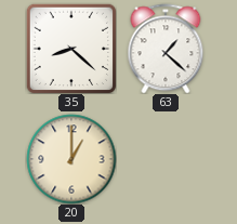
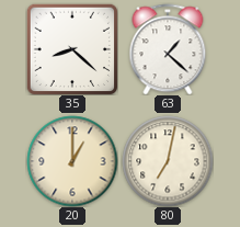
80: none -> 7:02
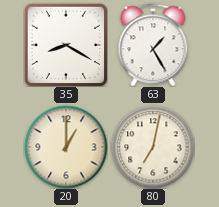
35: 8:22 -> 8:20
63: 1:22 -> 1:25
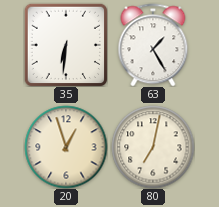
35: 8:20 -> 6:31
20: 1:00 -> 12:57
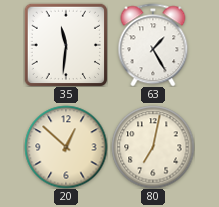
35: 6:31 -> 11:31
20: 12:57 -> 12:52
